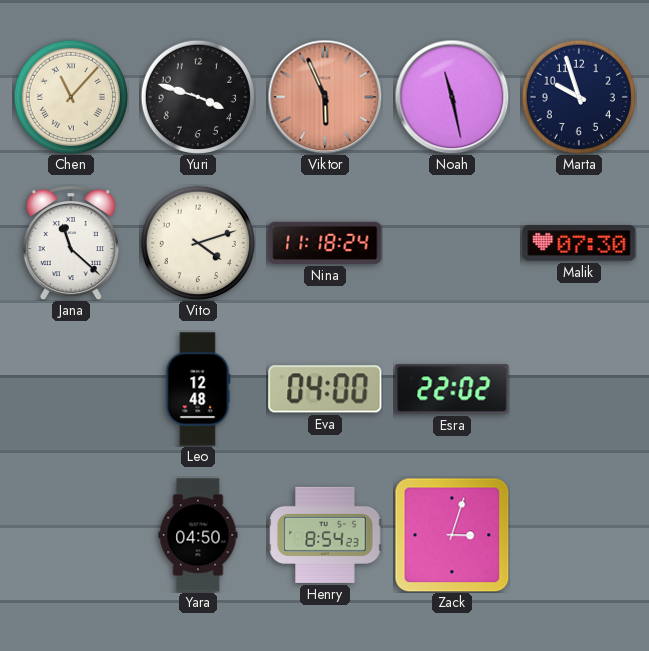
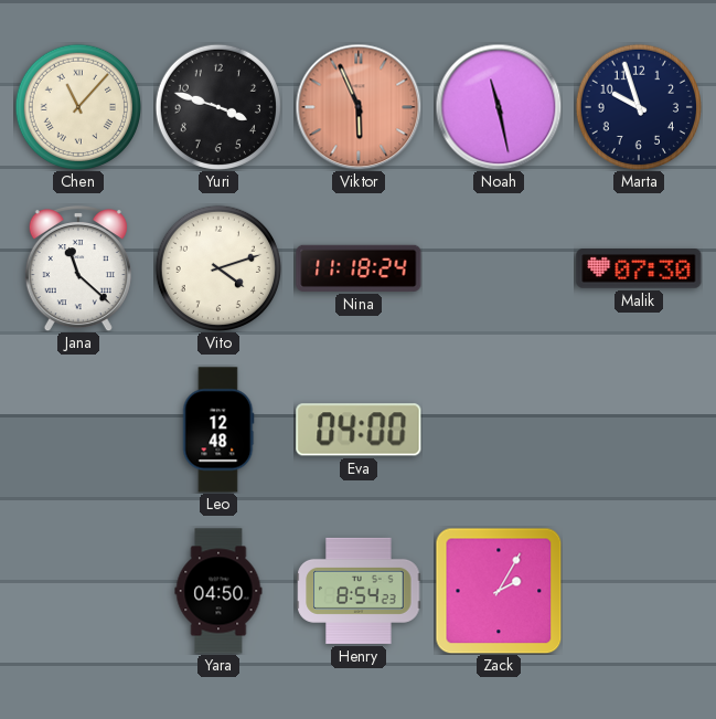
Esra: 22:02 -> none
Zack: 3:03 -> 2:05
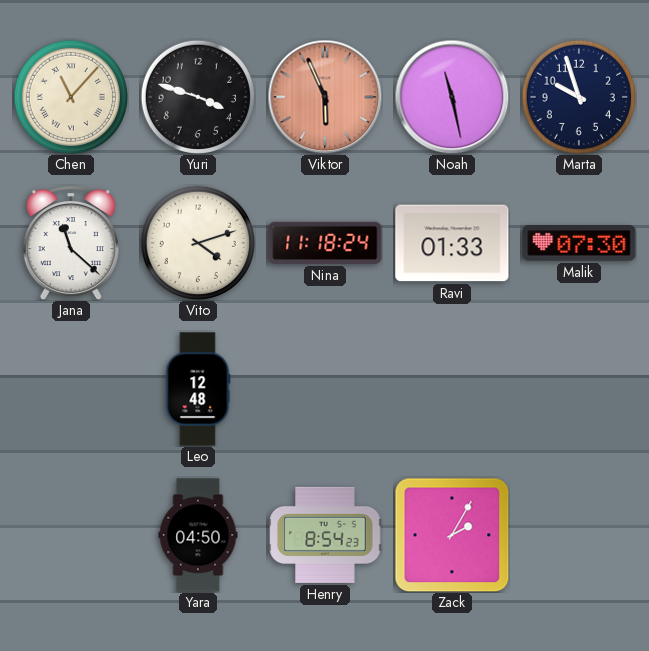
Ravi: none -> 01:33
Eva: 04:00 -> none
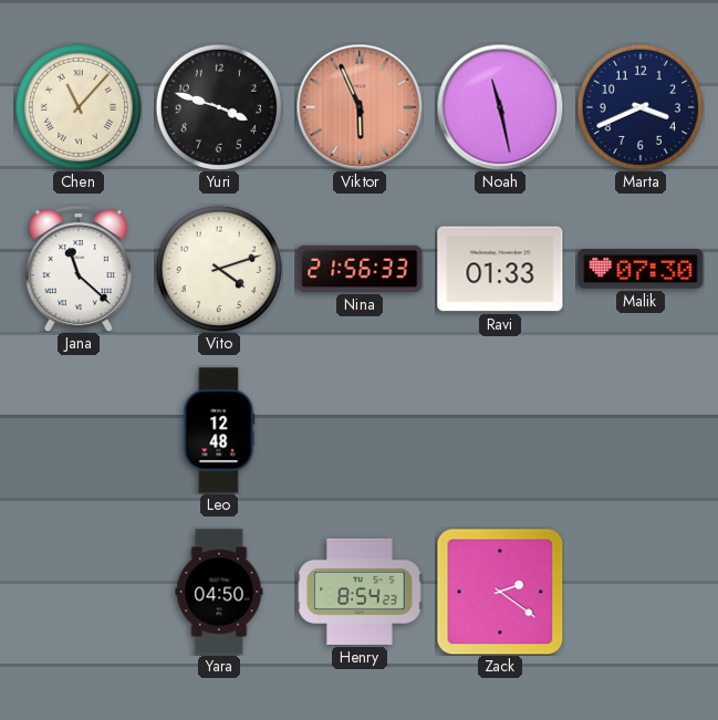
Marta: 9:57 -> 3:41
Nina: 11:18 -> 21:56
Zack: 2:05 -> 2:21
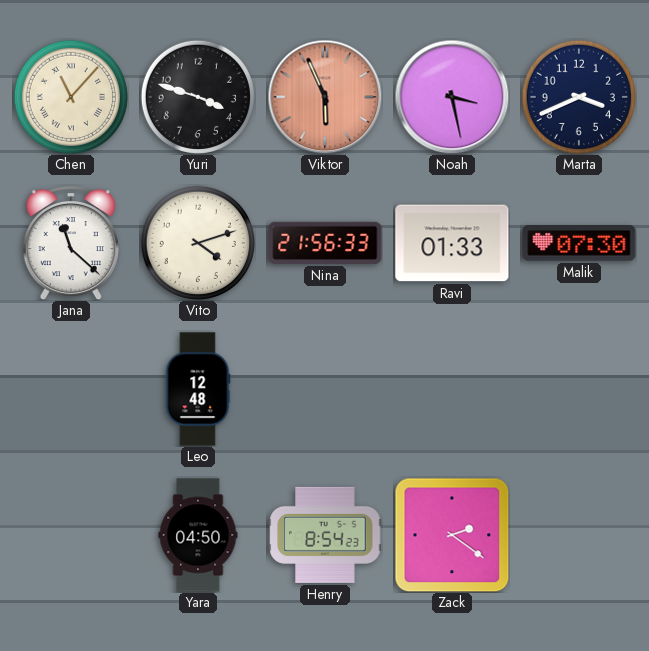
Noah: 11:28 -> 3:28
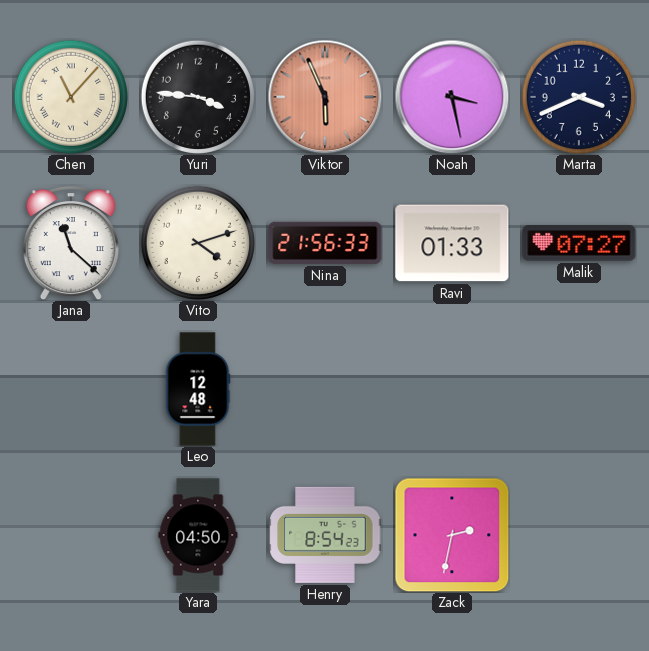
Yuri: 3:48 -> 3:46
Malik: 07:30 -> 07:27
Zack: 2:21 -> 2:32
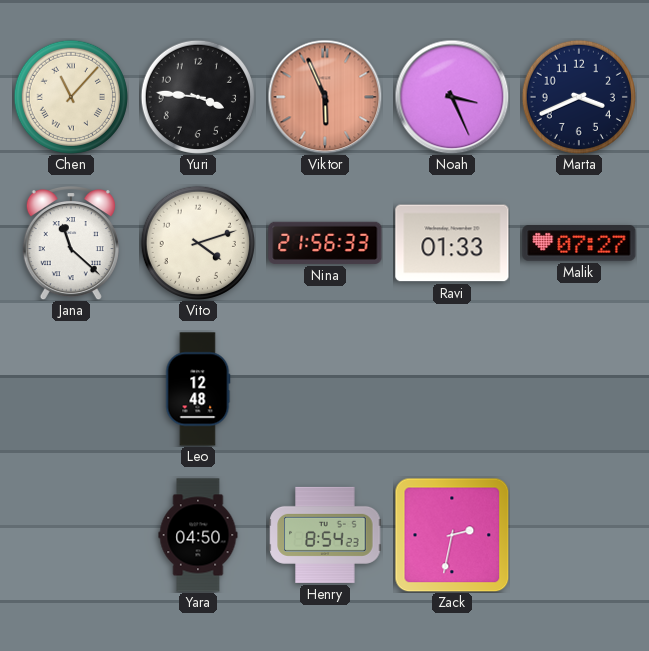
Noah: 3:28 -> 3:26
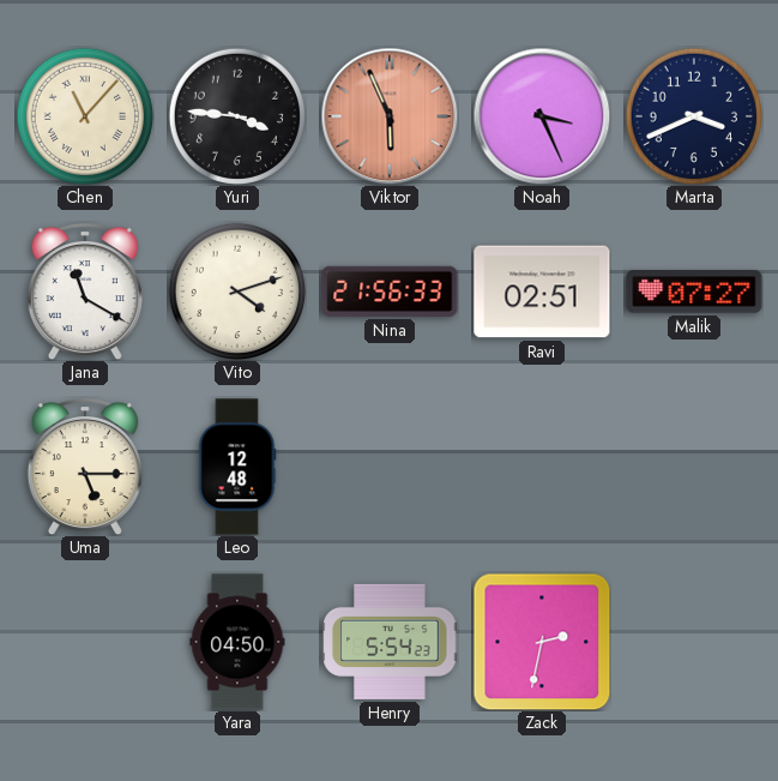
Jana: 11:22 -> 11:20
Ravi: 01:33 -> 02:51
Uma: none -> 5:15
Henry: 8:54 -> 5:54
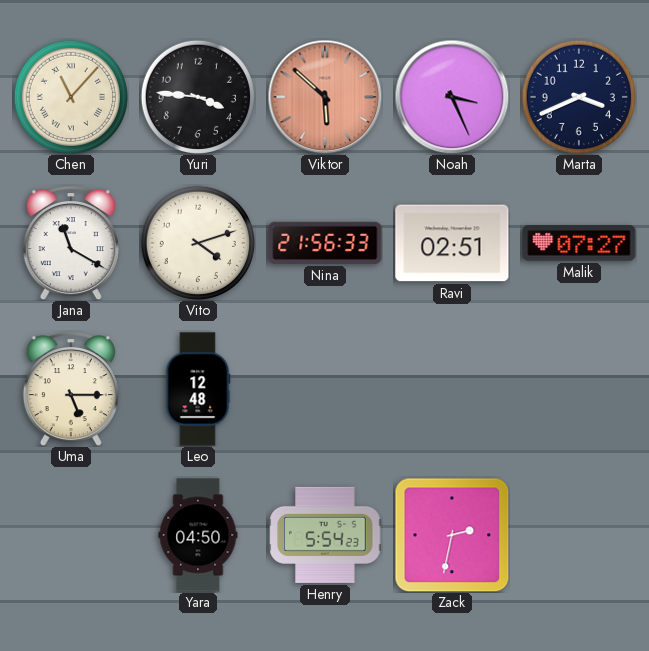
Viktor: 5:56 -> 5:52
